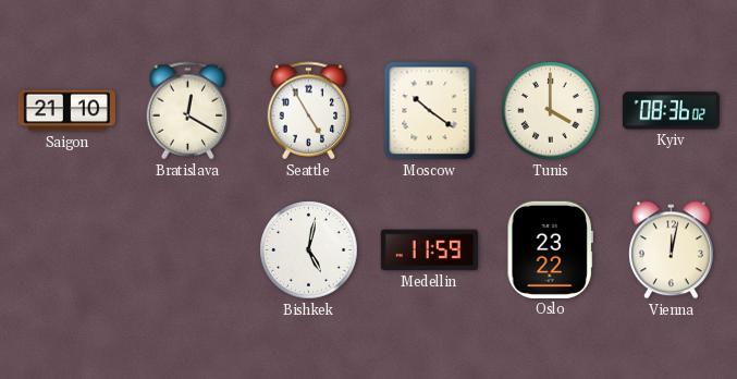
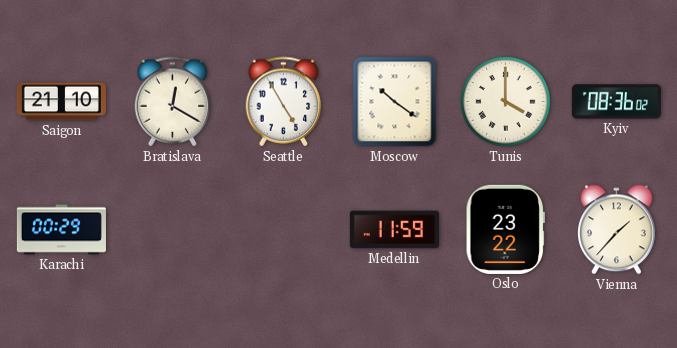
Karachi: none -> 00:29
Bishkek: 5:02 -> none
Vienna: 12:02 -> 1:37
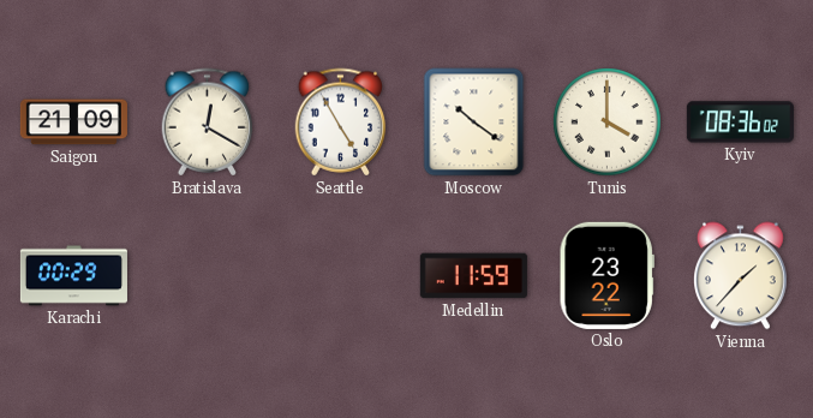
Saigon: 21:10 -> 21:09
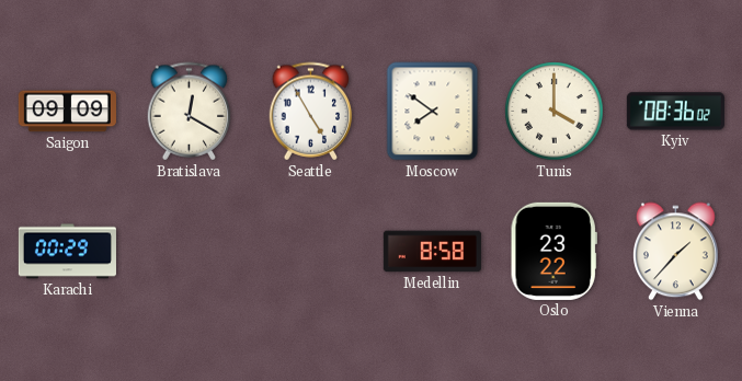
Saigon: 21:09 -> 09:09
Moscow: 10:21 -> 7:51
Medellin: 11:59 -> 8:58
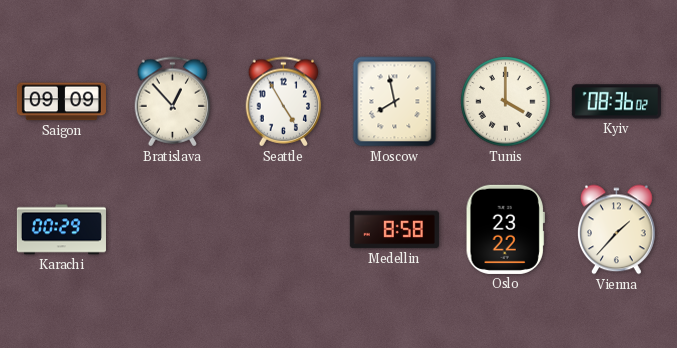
Bratislava: 12:20 -> 12:53
Moscow: 7:51 -> 7:58
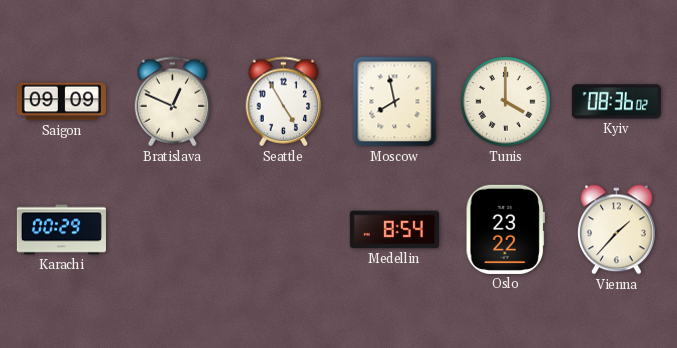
Bratislava: 12:53 -> 12:49
Medellin: 8:58 -> 8:54
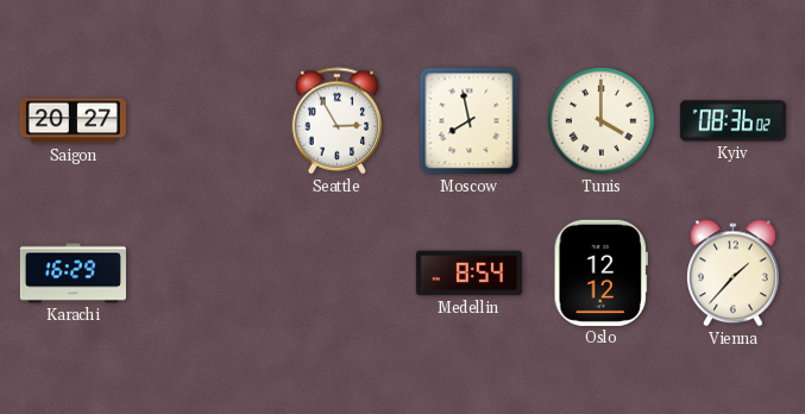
Saigon: 09:09 -> 20:27
Bratislava: 12:49 -> none
Seattle: 4:55 -> 2:55
Karachi: 00:29 -> 16:29
Oslo: 23:22 -> 12:12
